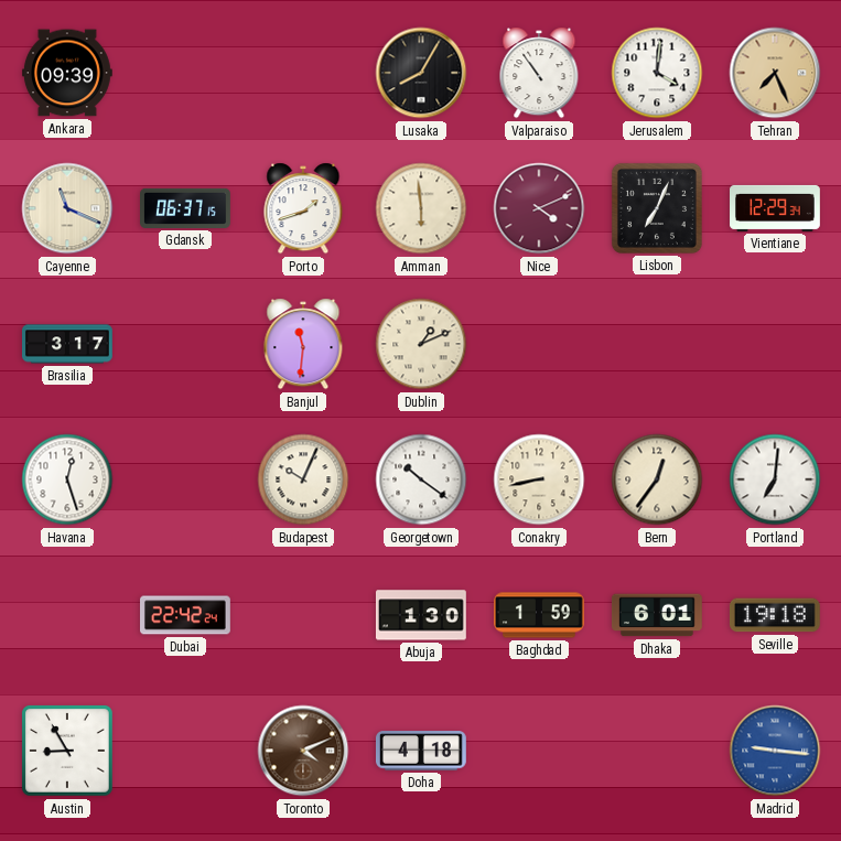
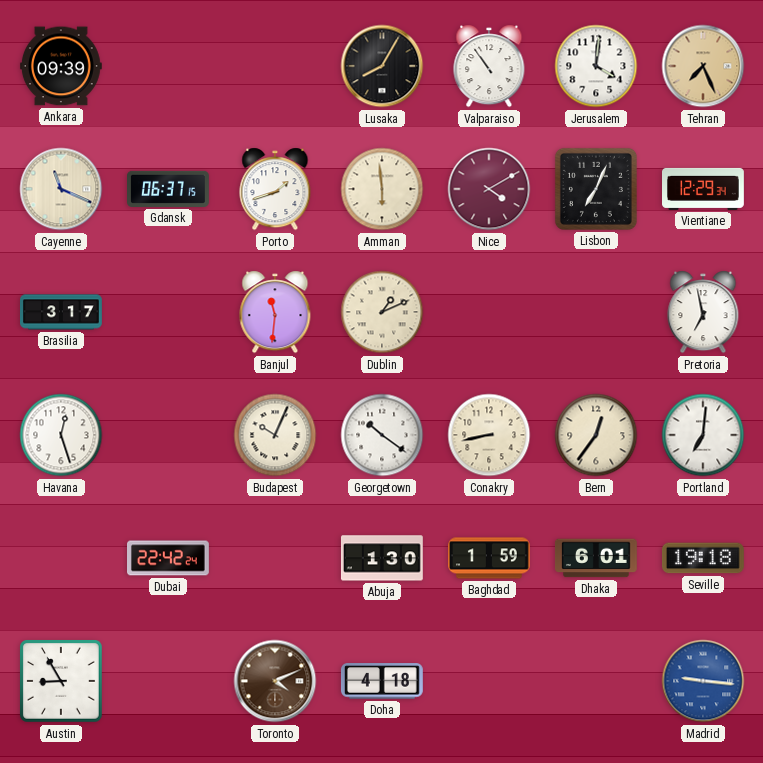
Nice: 4:11 -> 4:10
Pretoria: none -> 6:58
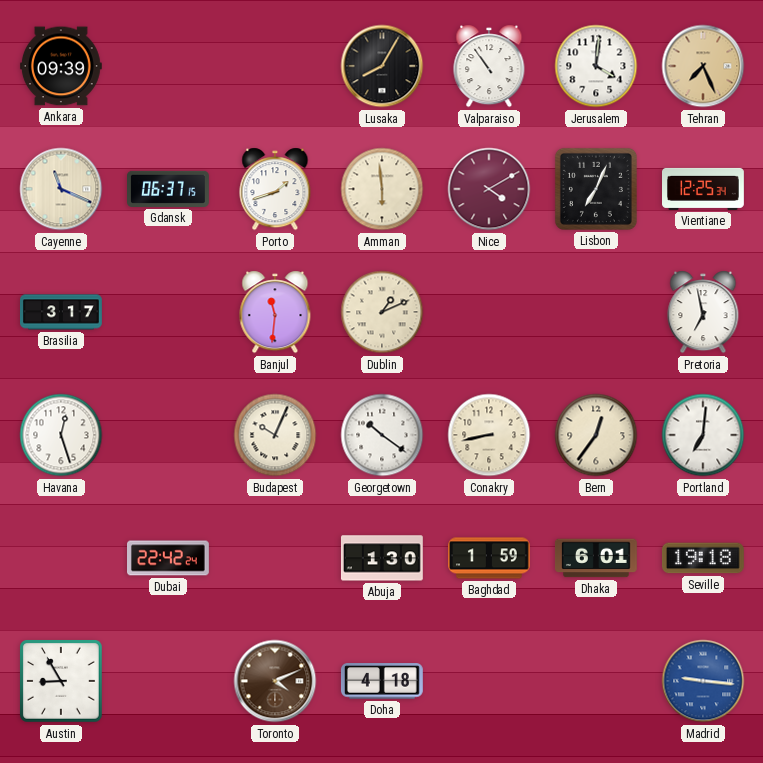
Vientiane: 12:29 -> 12:25
